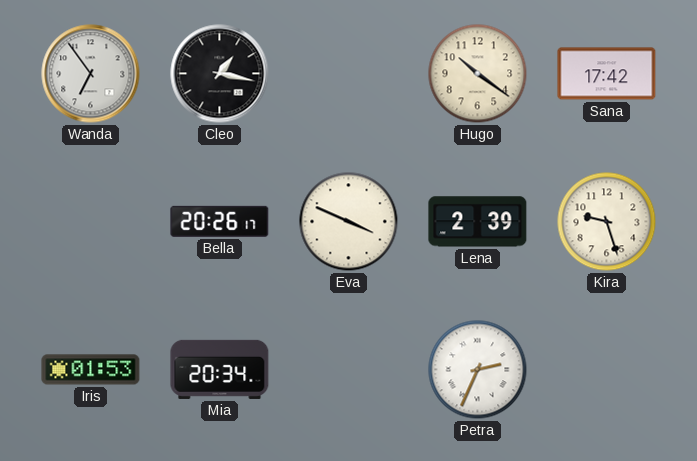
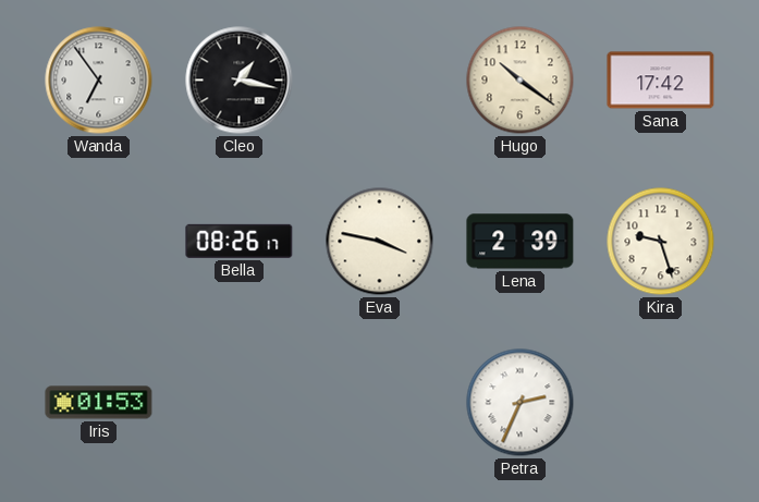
Bella: 20:26 -> 08:26
Eva: 3:49 -> 3:47
Mia: 20:34 -> none
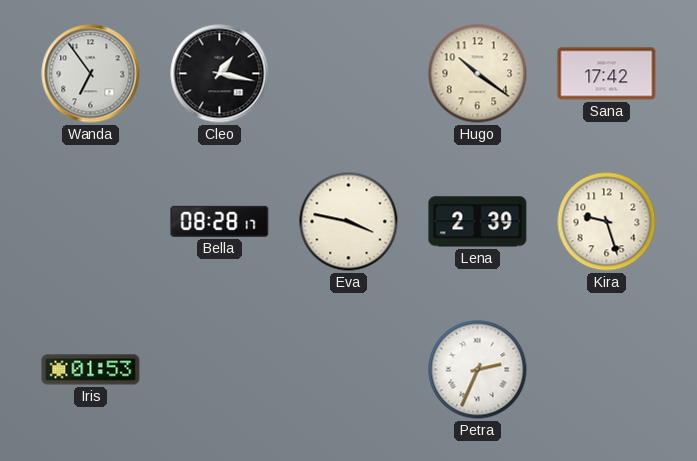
Bella: 08:26 -> 08:28
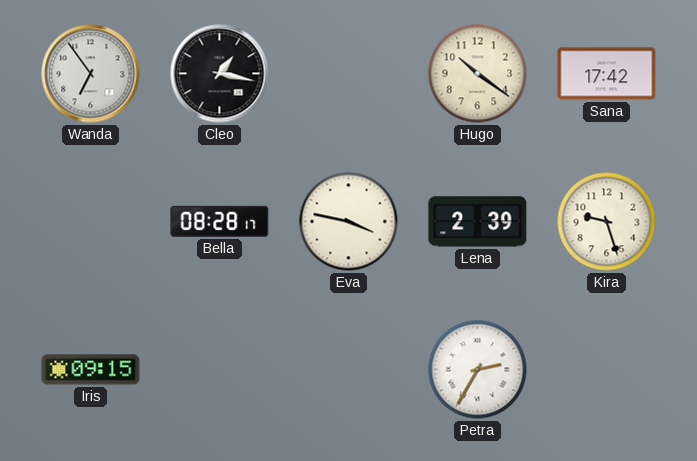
Iris: 01:53 -> 09:15
Petra: 2:34 -> 2:35
